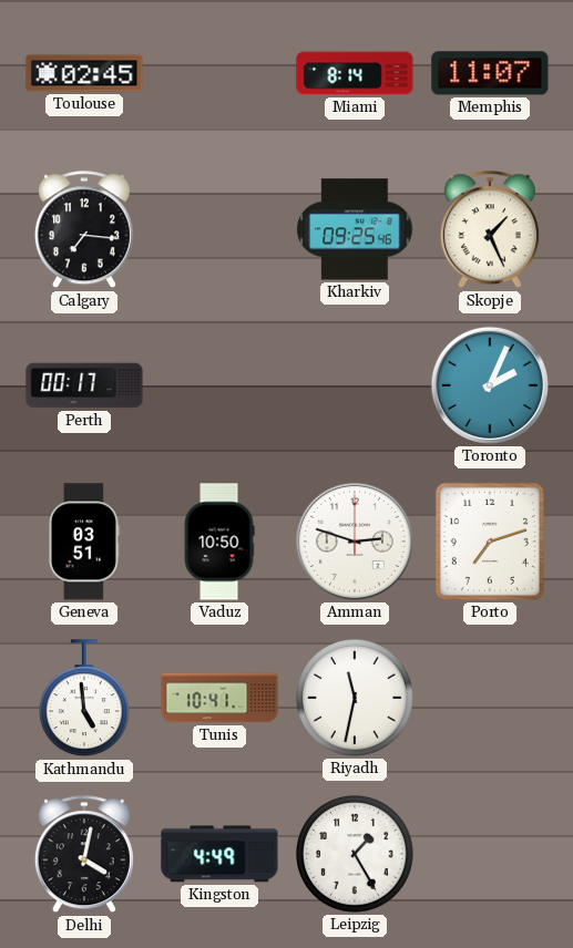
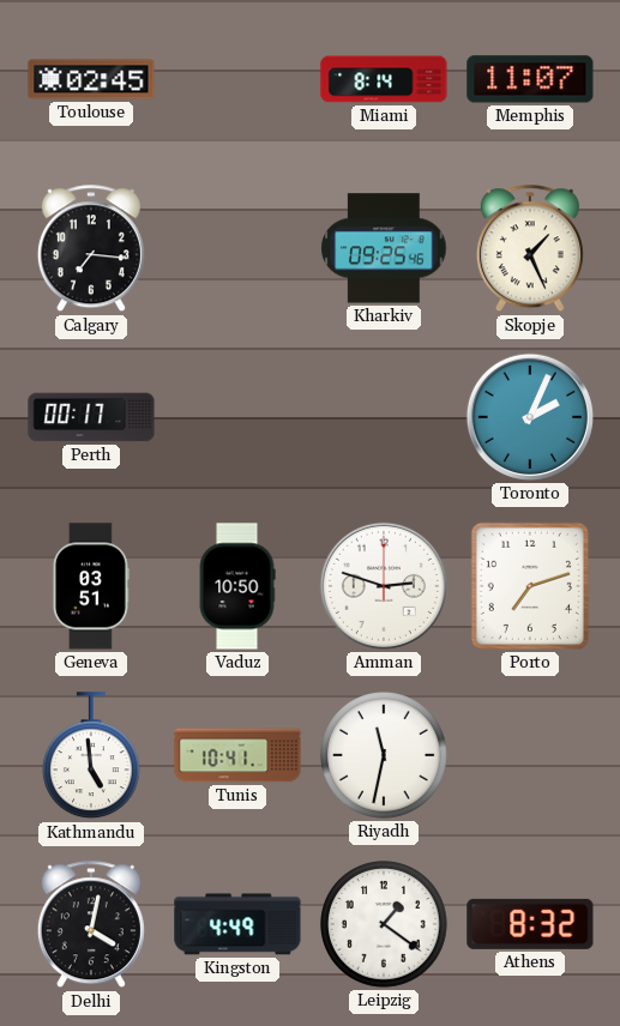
Leipzig: 1:25 -> 1:21
Athens: none -> 8:32
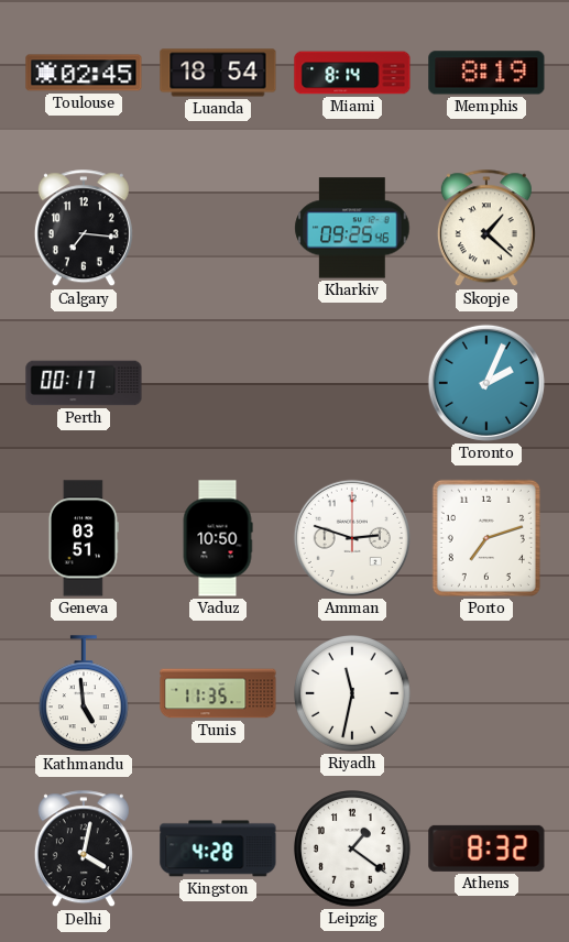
Luanda: none -> 18:54
Memphis: 11:07 -> 8:19
Skopje: 1:26 -> 1:22
Tunis: 10:41 -> 11:35
Kingston: 4:49 -> 4:28
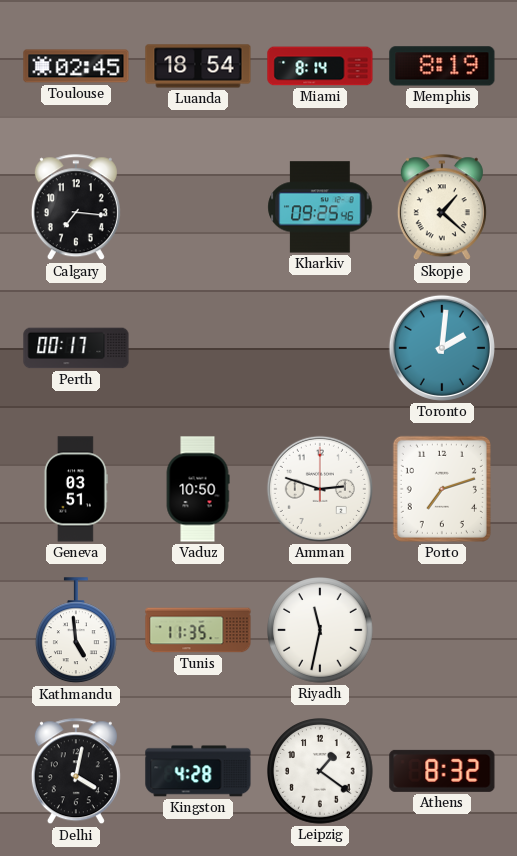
Toronto: 2:04 -> 2:01
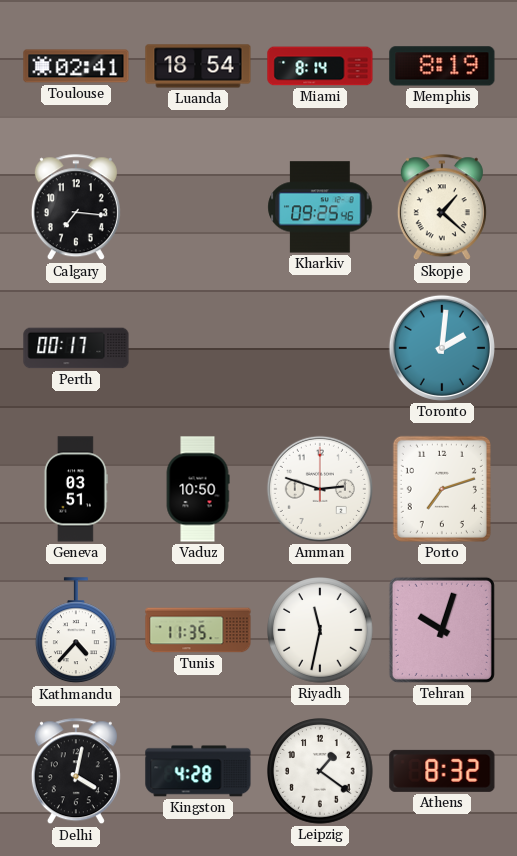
Toulouse: 02:45 -> 02:41
Kathmandu: 4:59 -> 4:37
Tehran: none -> 10:03
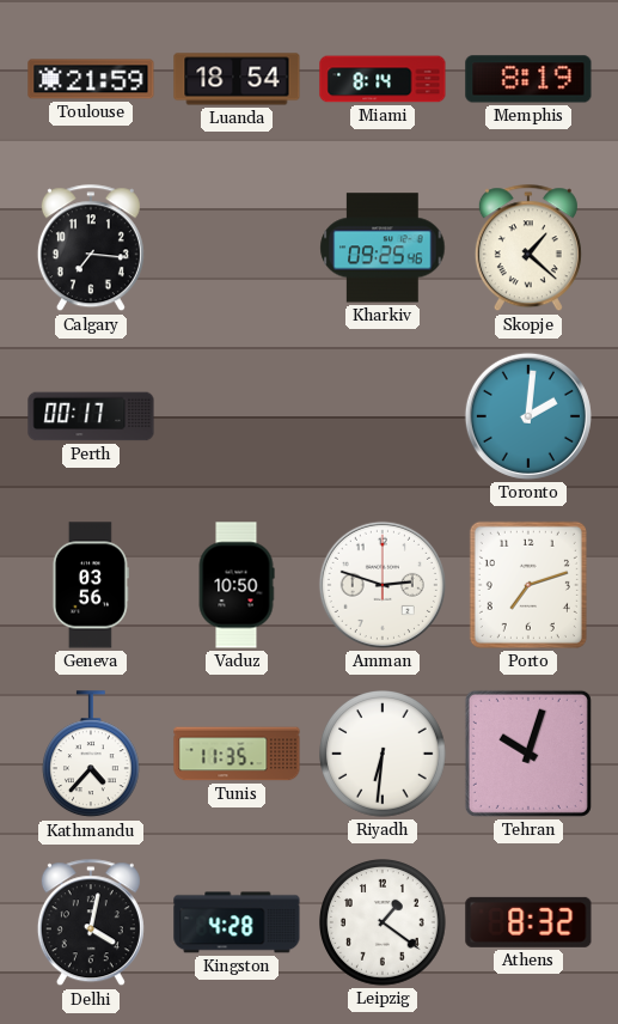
Toulouse: 02:41 -> 21:59
Geneva: 03:51 -> 03:56
Riyadh: 11:32 -> 6:31
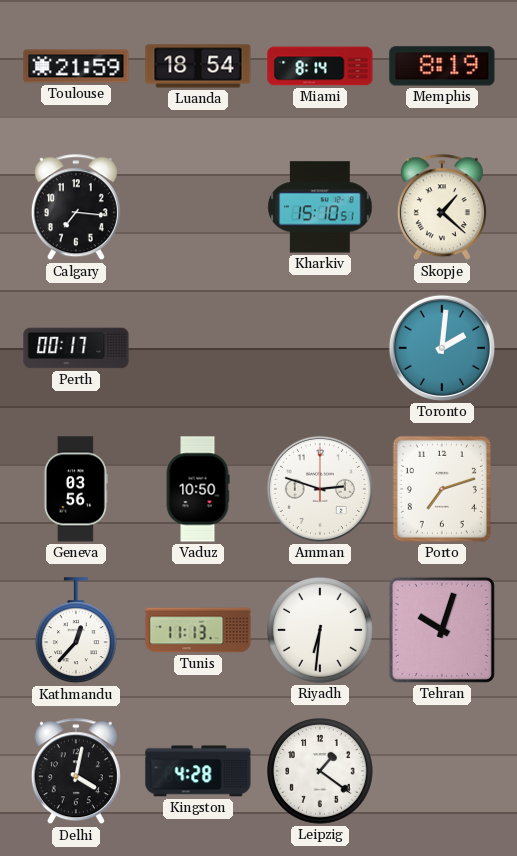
Kharkiv: 09:25 -> 15:10
Kathmandu: 4:37 -> 12:37
Tunis: 11:35 -> 11:13
Athens: 8:32 -> none
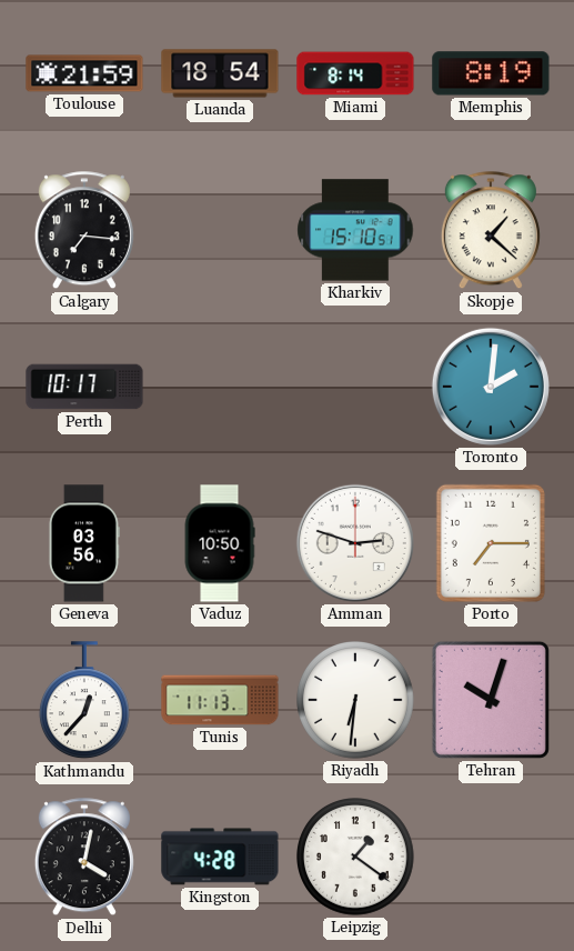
Perth: 00:17 -> 10:17
Porto: 7:12 -> 7:15
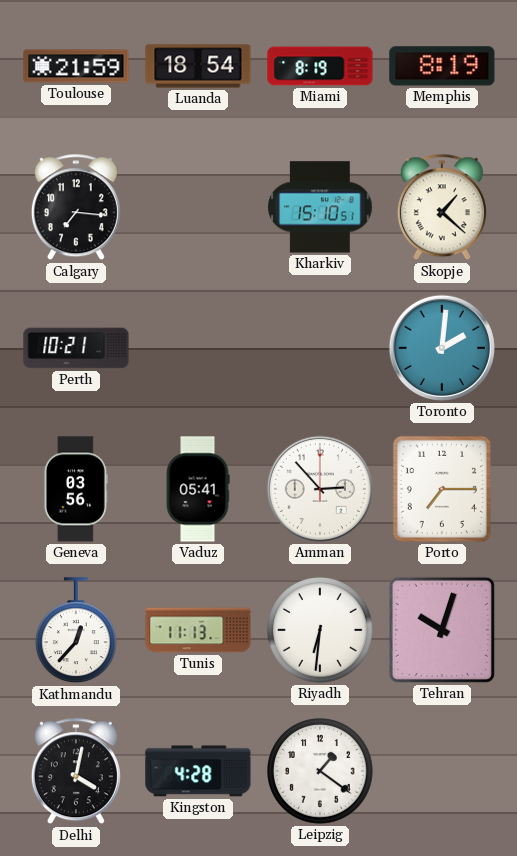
Miami: 8:14 -> 8:19
Perth: 10:17 -> 10:21
Vaduz: 10:50 -> 05:41
Amman: 2:48 -> 2:53
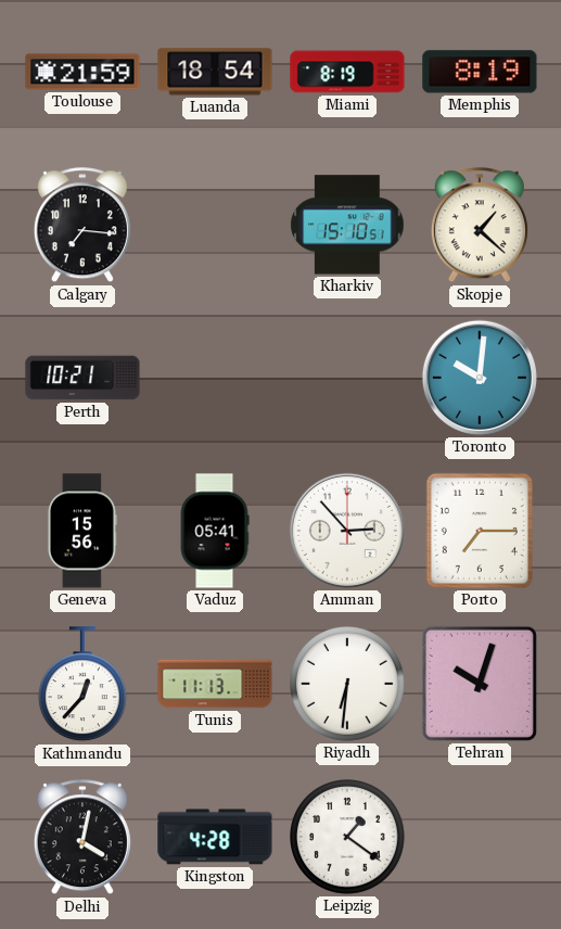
Toronto: 2:01 -> 10:01
Geneva: 03:56 -> 15:56
